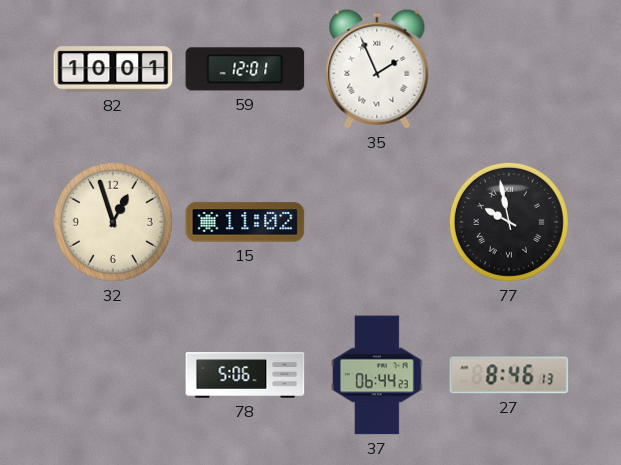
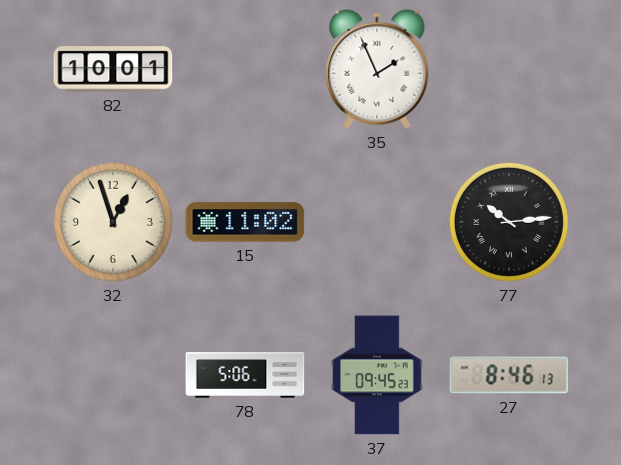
59: 12:01 -> none
77: 9:58 -> 10:14
37: 06:44 -> 09:45
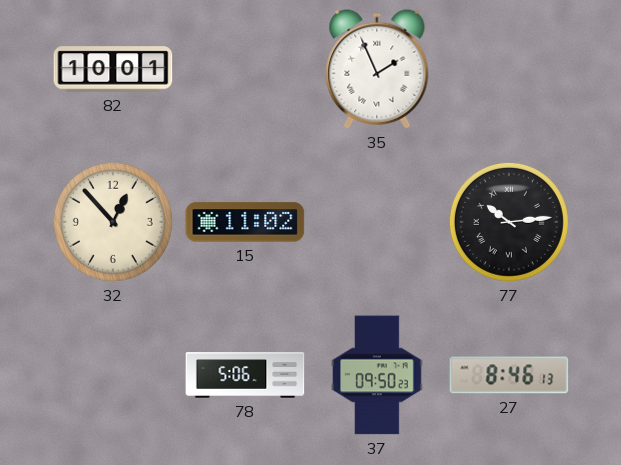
32: 12:57 -> 12:53
37: 09:45 -> 09:50
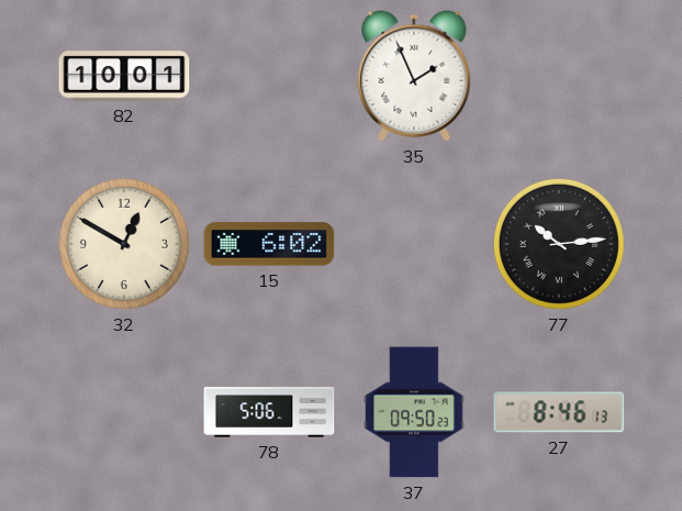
32: 12:53 -> 12:50
15: 11:02 -> 6:02
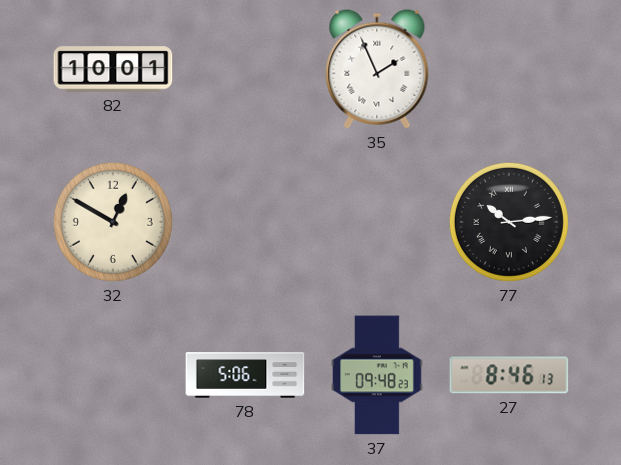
15: 6:02 -> none
37: 09:50 -> 09:48
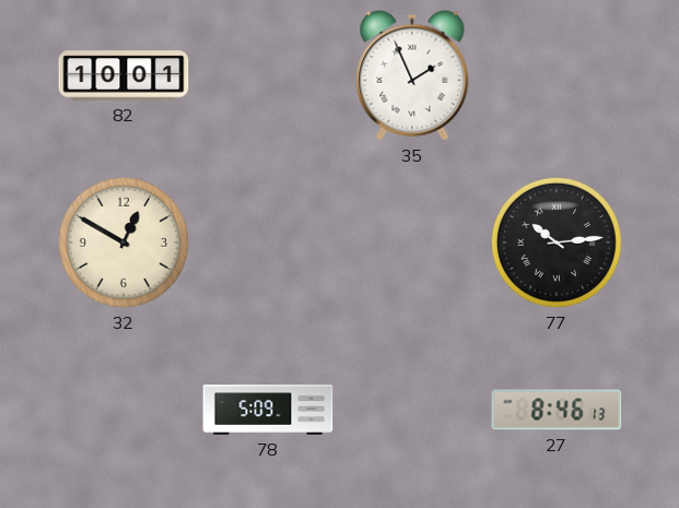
78: 5:06 -> 5:09
37: 09:48 -> none
